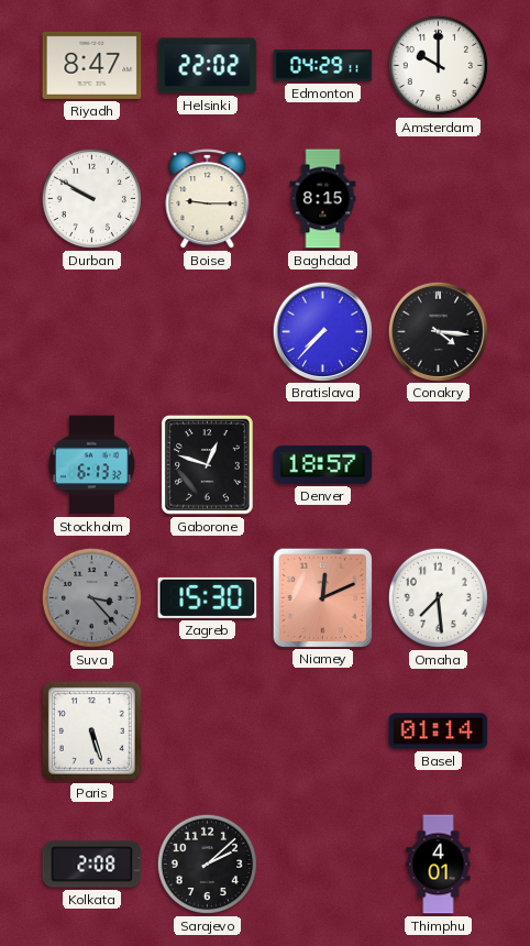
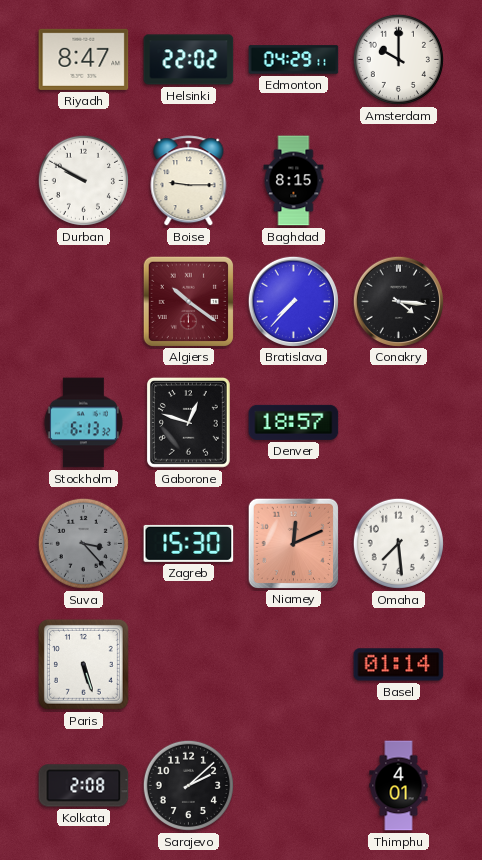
Algiers: none -> 10:21
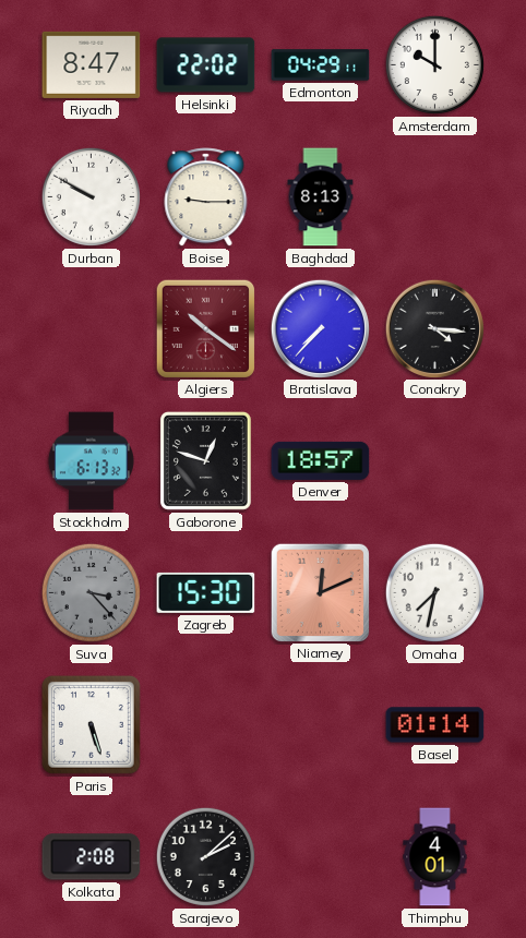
Baghdad: 8:15 -> 8:13
Omaha: 7:29 -> 7:32
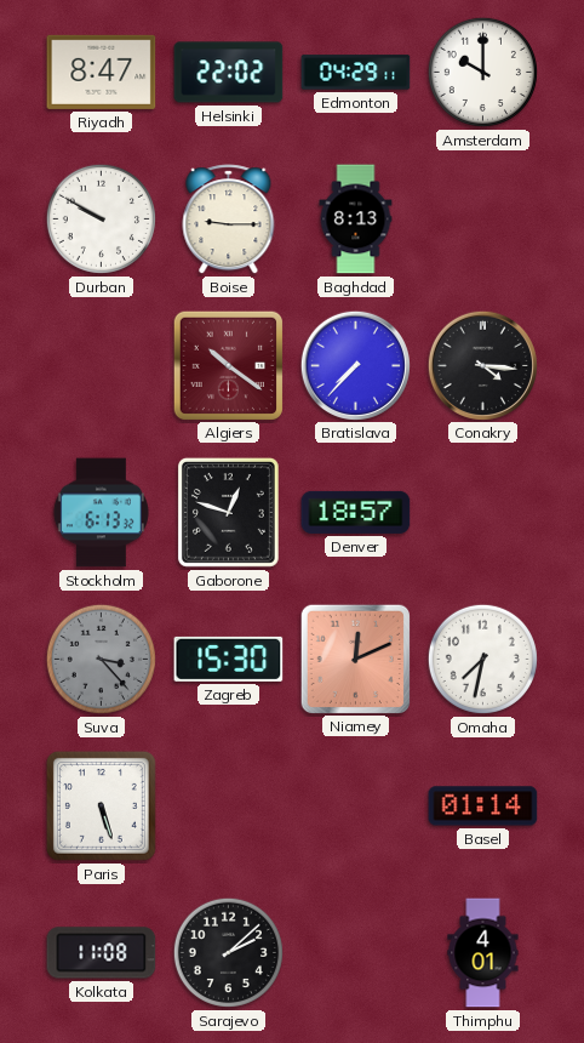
Kolkata: 2:08 -> 11:08
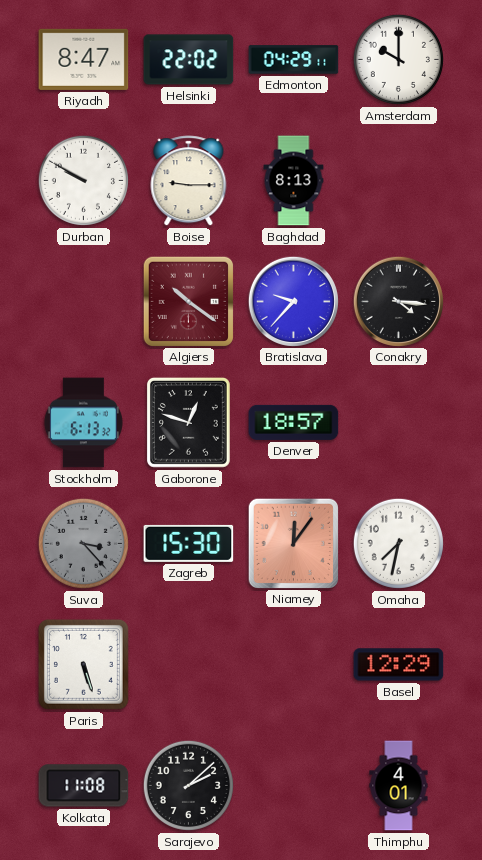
Bratislava: 7:37 -> 9:37
Niamey: 12:11 -> 12:06
Basel: 01:14 -> 12:29
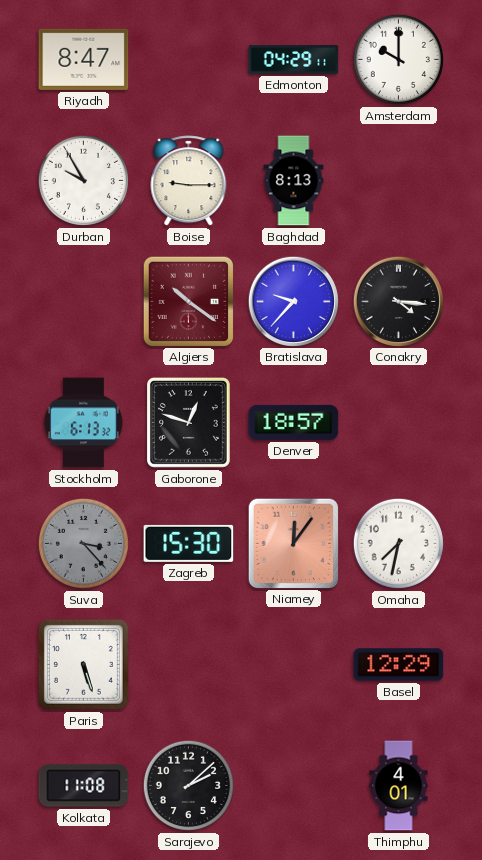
Helsinki: 22:02 -> none
Durban: 9:50 -> 9:55
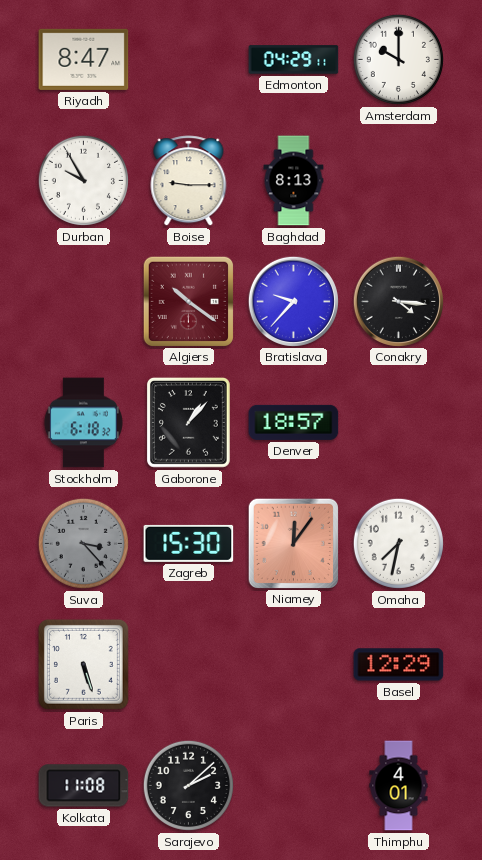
Stockholm: 6:13 -> 6:18
Gaborone: 12:48 -> 1:07
